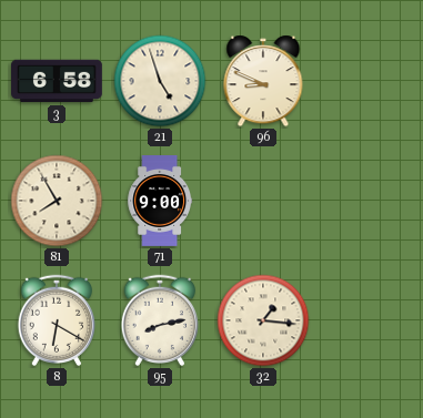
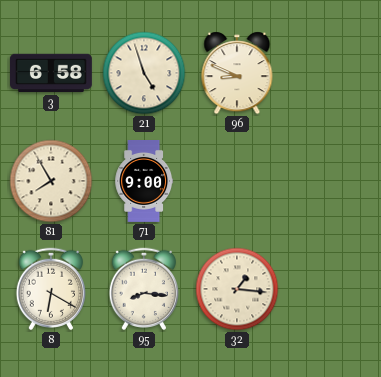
95: 8:13 -> 8:16
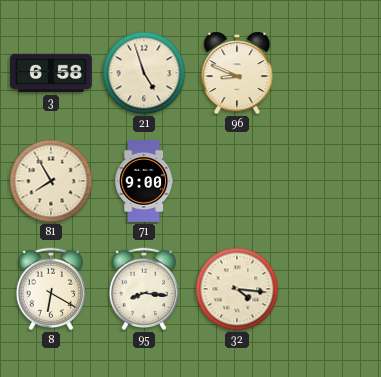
32: 1:16 -> 4:16
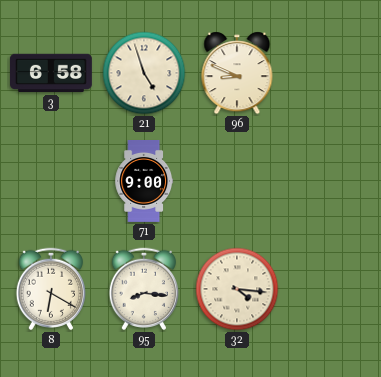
81: 7:55 -> none
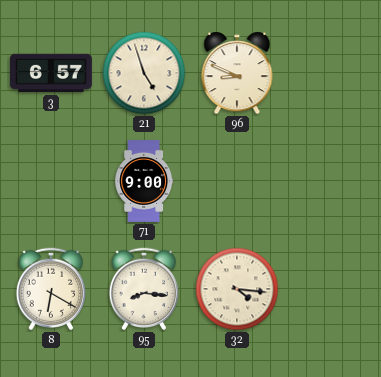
3: 6:58 -> 6:57
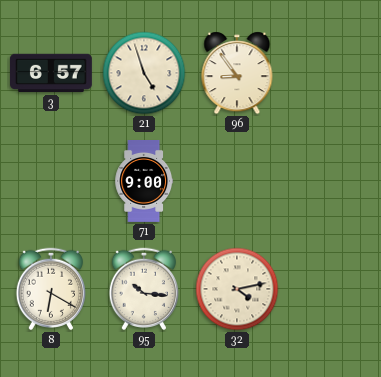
96: 8:49 -> 8:54
95: 8:16 -> 10:16
32: 4:16 -> 4:13
